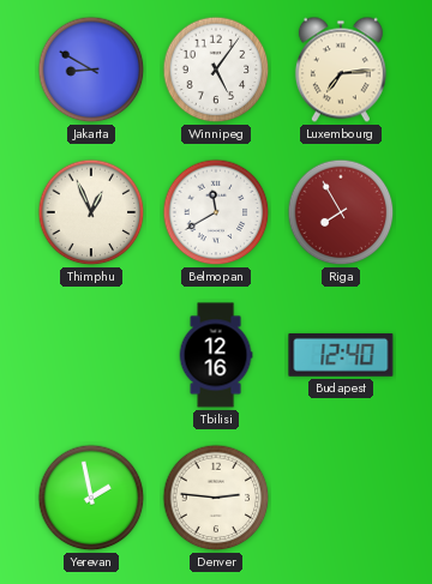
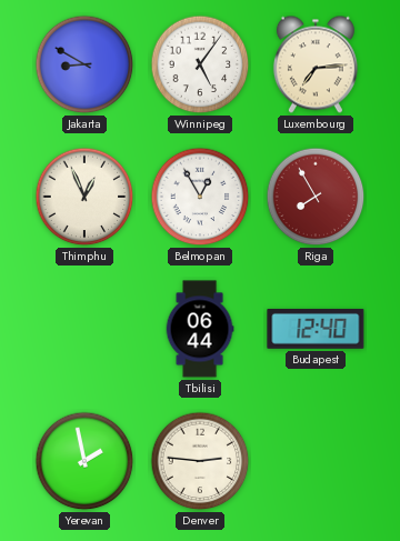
Belmopan: 11:40 -> 12:55
Tbilisi: 12:16 -> 06:44
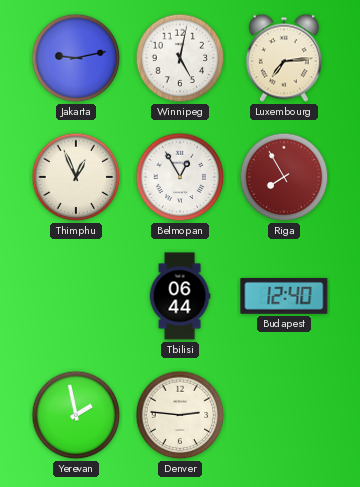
Jakarta: 8:50 -> 9:13
Winnipeg: 5:06 -> 5:02
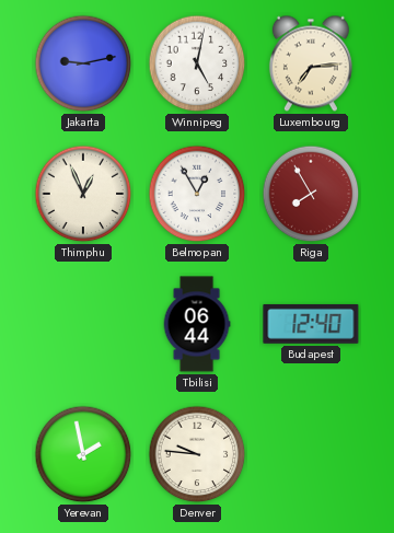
Denver: 2:46 -> 9:46
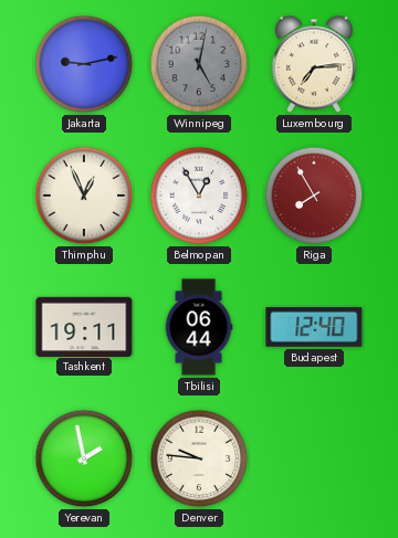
Winnipeg dial: white -> grey
Tashkent: none -> 19:11
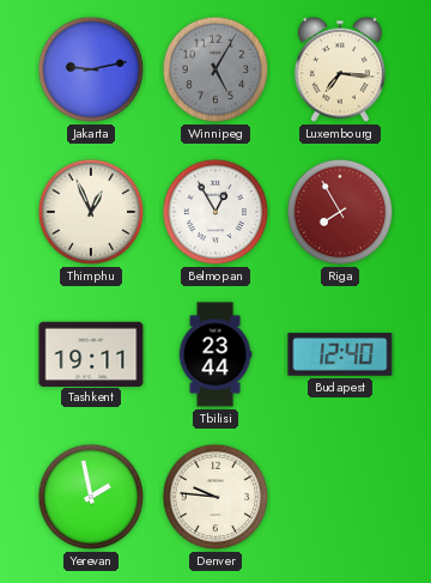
Winnipeg: 5:02 -> 5:05
Luxembourg: 7:14 -> 7:16
Tbilisi: 06:44 -> 23:44
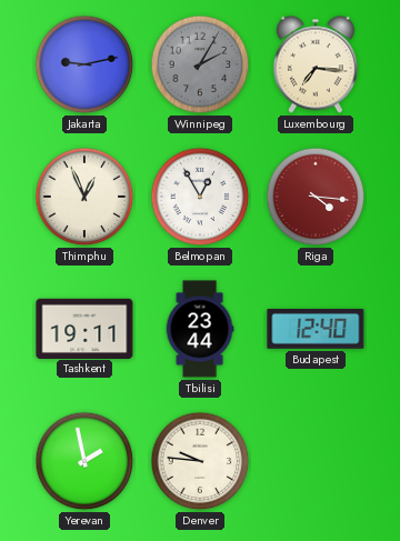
Winnipeg: 5:05 -> 2:05
Riga: 7:55 -> 4:16
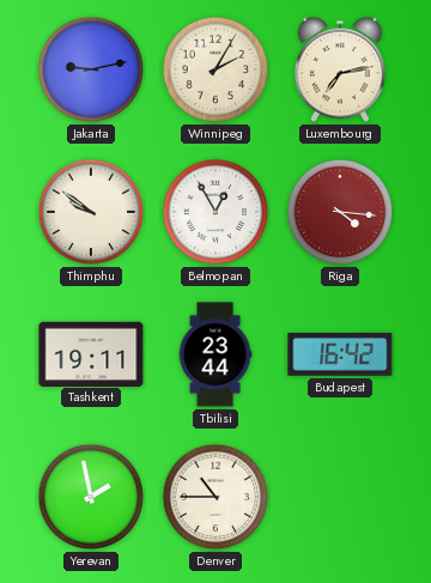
Winnipeg dial: grey -> cream
Luxembourg: 7:16 -> 7:13
Thimphu: 12:56 -> 9:51
Budapest: 12:40 -> 16:42
Denver: 9:46 -> 10:45
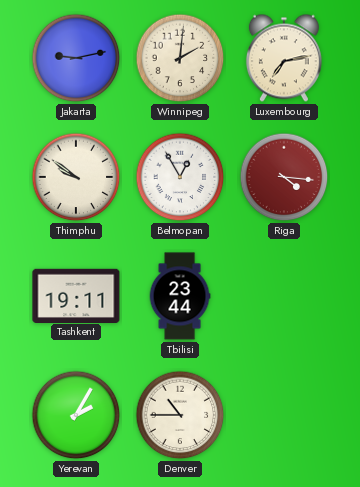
Winnipeg: 2:05 -> 2:01
Budapest: 16:42 -> none
Yerevan: 1:58 -> 2:05
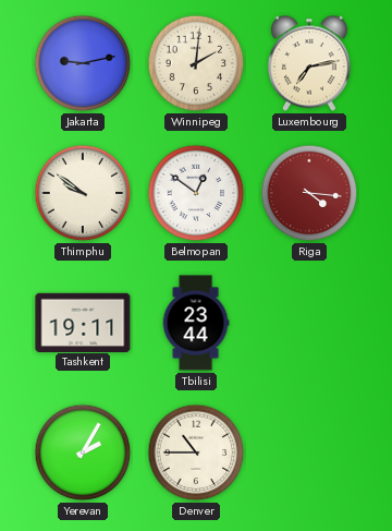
Belmopan: 12:55 -> 12:51
